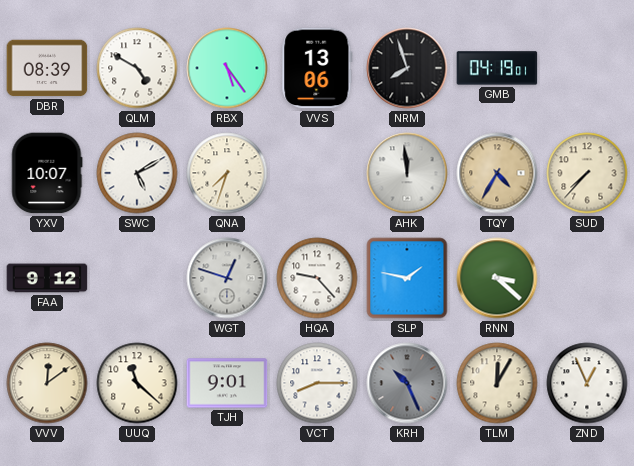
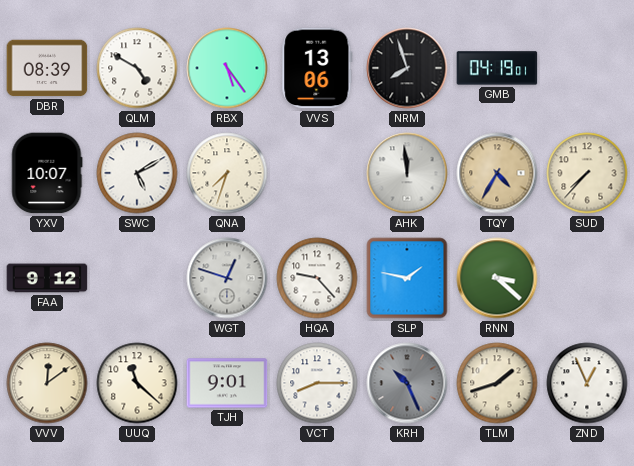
TLM: 12:05 -> 1:42
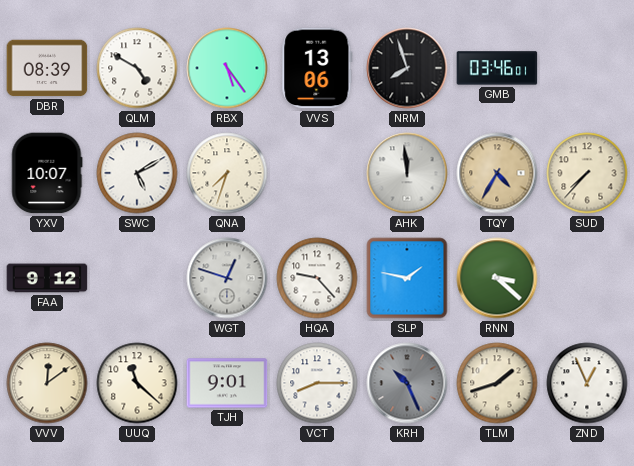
GMB: 04:19 -> 03:46
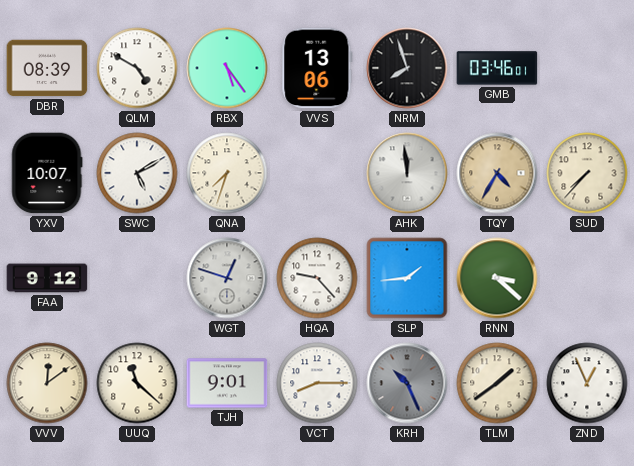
SLP: 1:47 -> 1:44
TLM: 1:42 -> 1:39
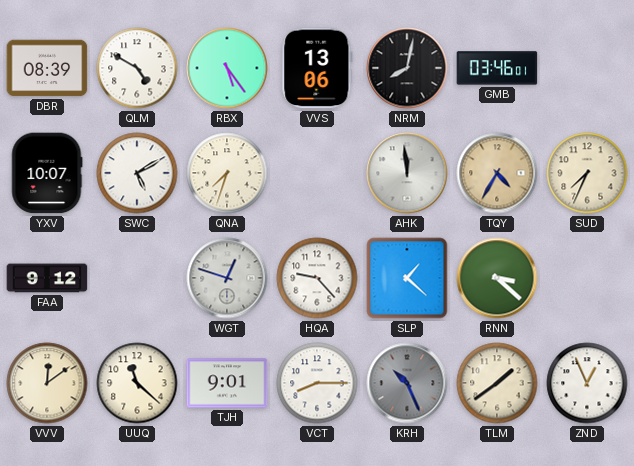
NRM: 7:57 -> 8:02
SUD: 7:37 -> 7:34
SLP: 1:44 -> 1:22
